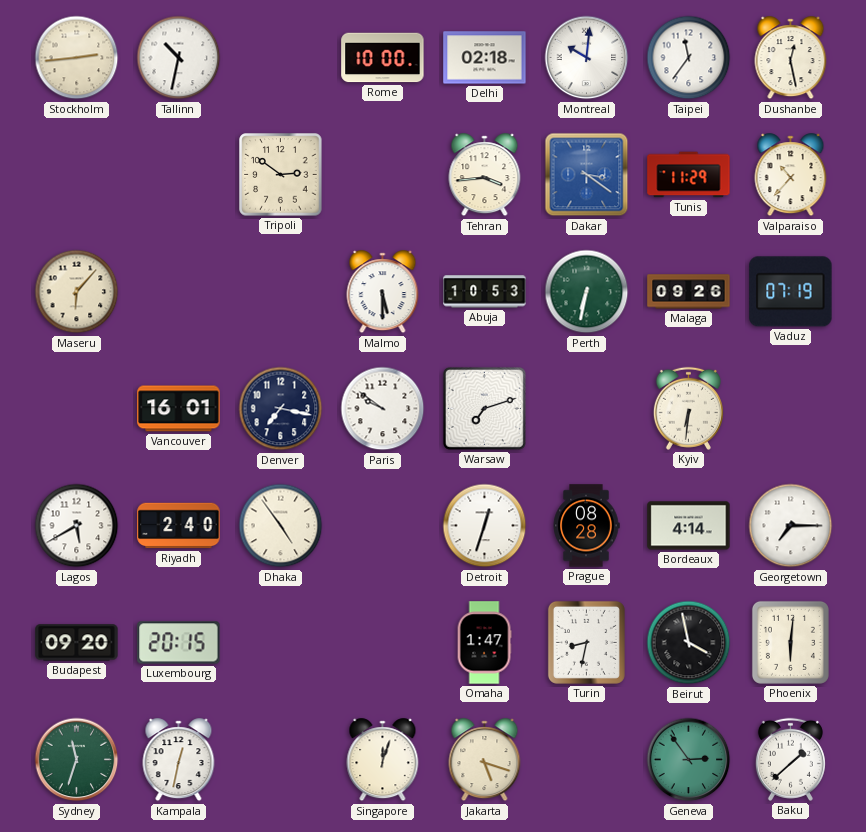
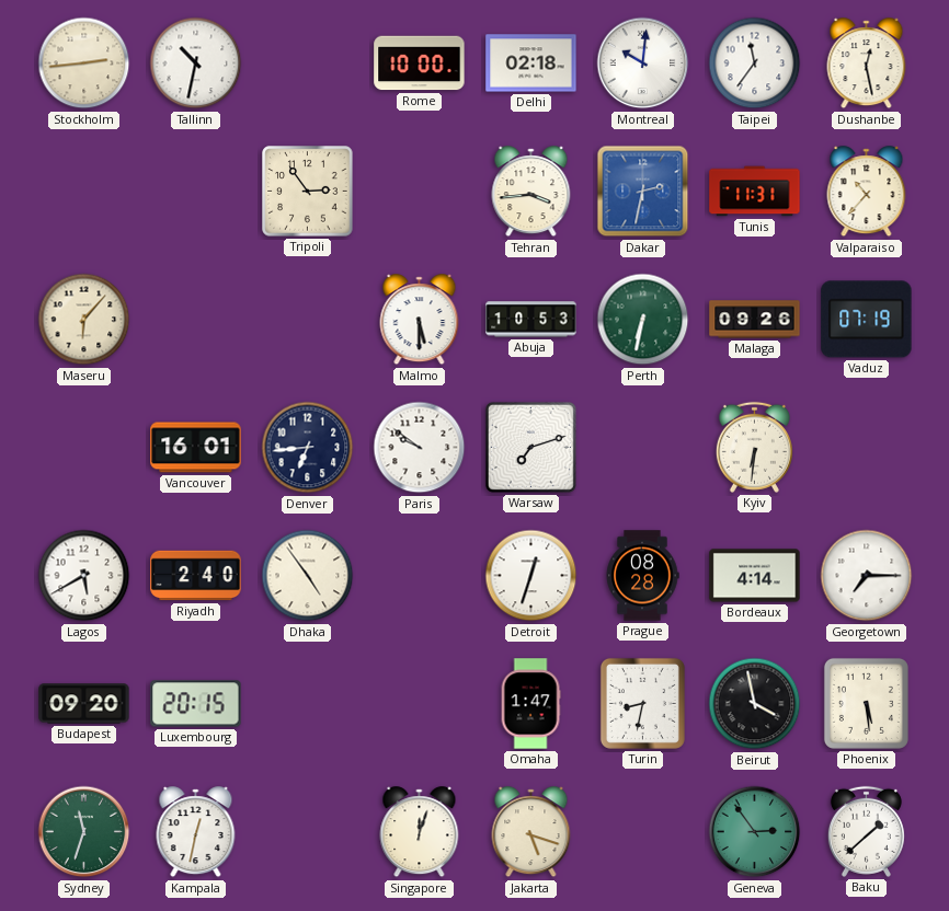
Tripoli: 2:51 -> 2:54
Dakar: 3:21 -> 2:32
Tunis: 11:29 -> 11:31
Denver: 7:17 -> 6:44
Phoenix: 6:01 -> 5:29
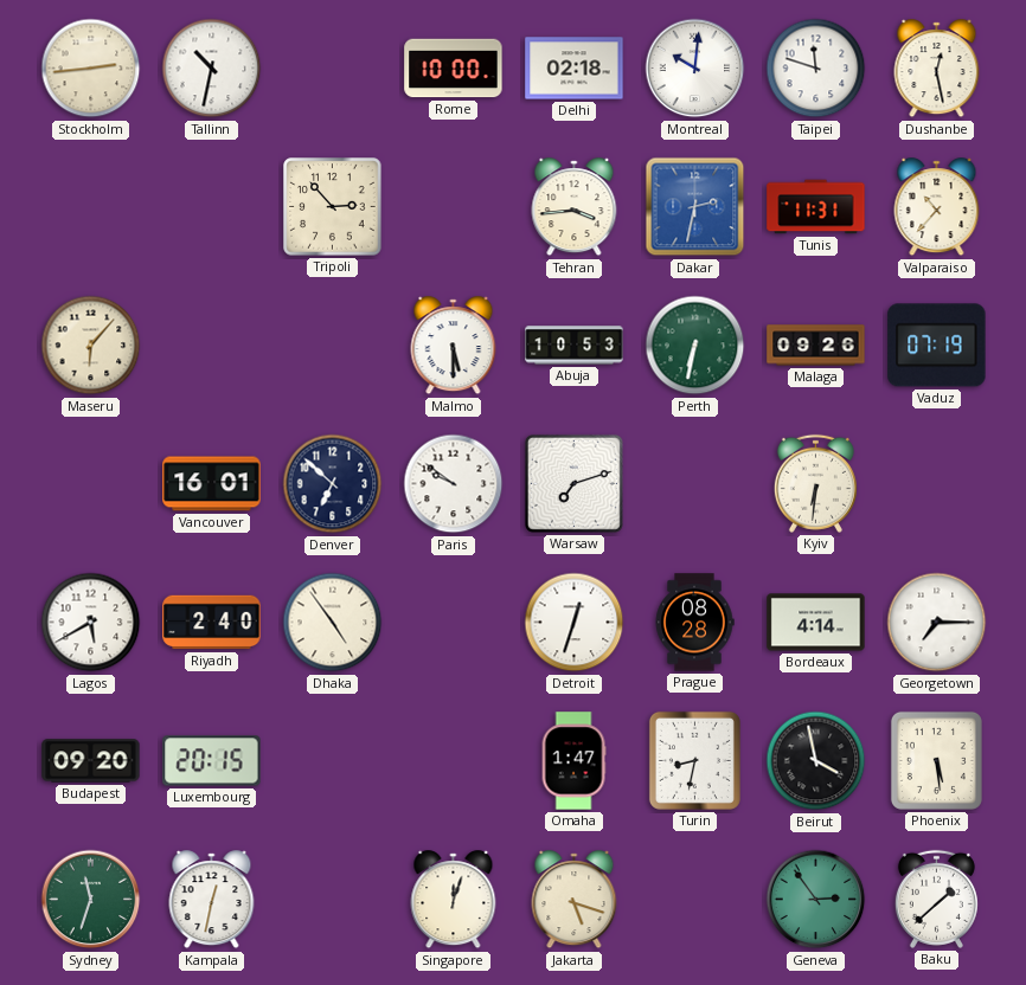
Taipei: 11:36 -> 11:48
Tripoli: 2:54 -> 2:53
Denver: 6:44 -> 6:52
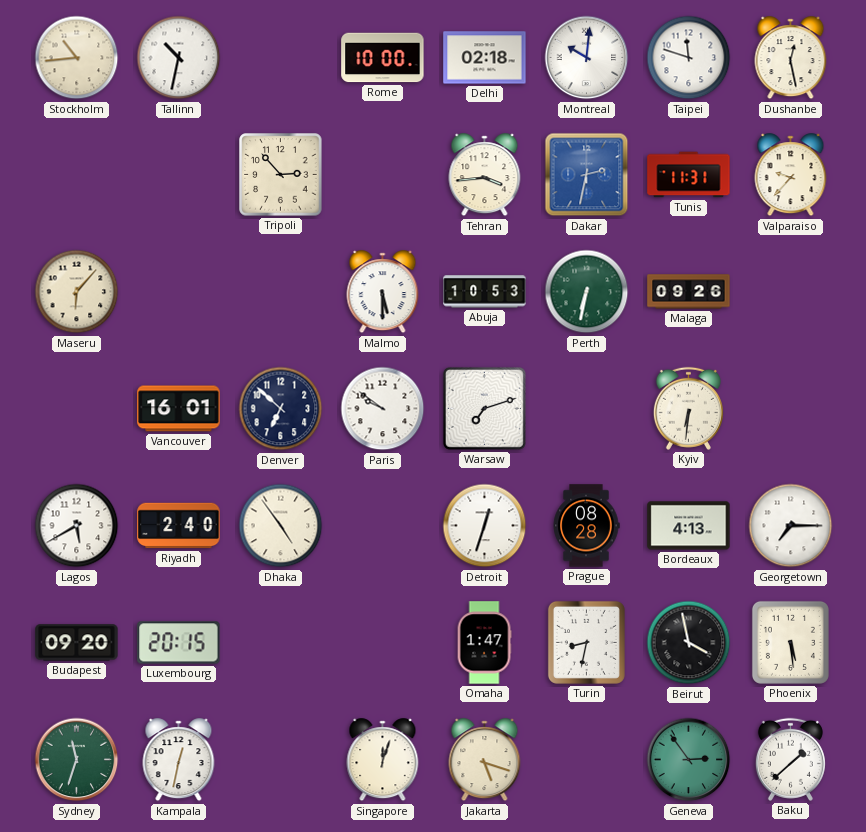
Stockholm: 2:44 -> 10:44
Valparaiso: 10:37 -> 9:37
Vaduz: 07:19 -> none
Bordeaux: 4:14 -> 4:13
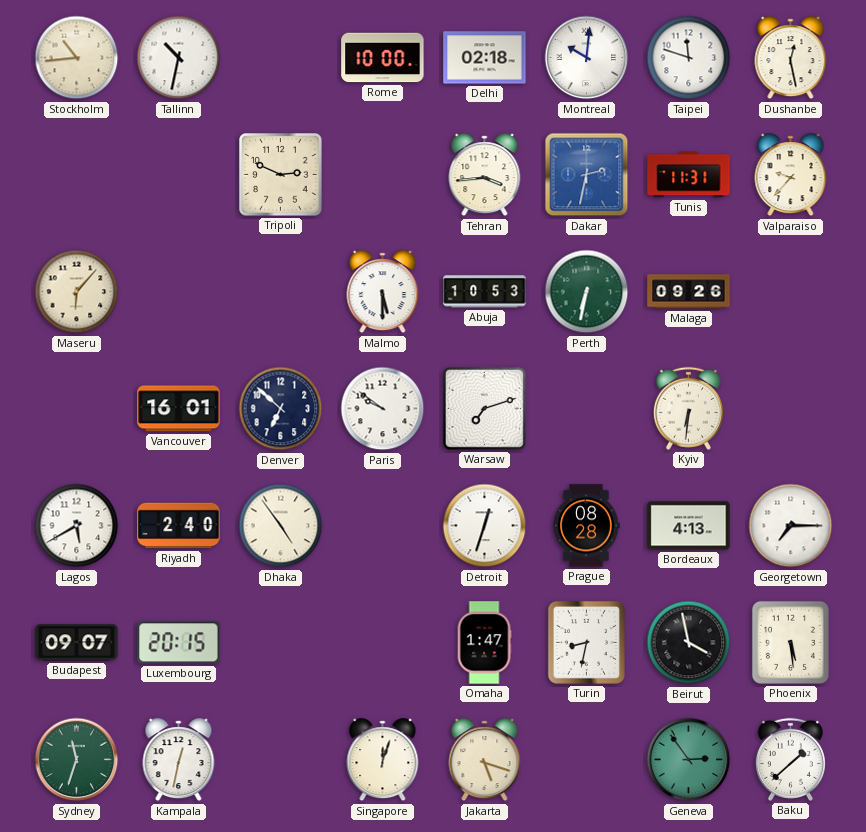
Tripoli: 2:53 -> 2:49
Budapest: 09:20 -> 09:07
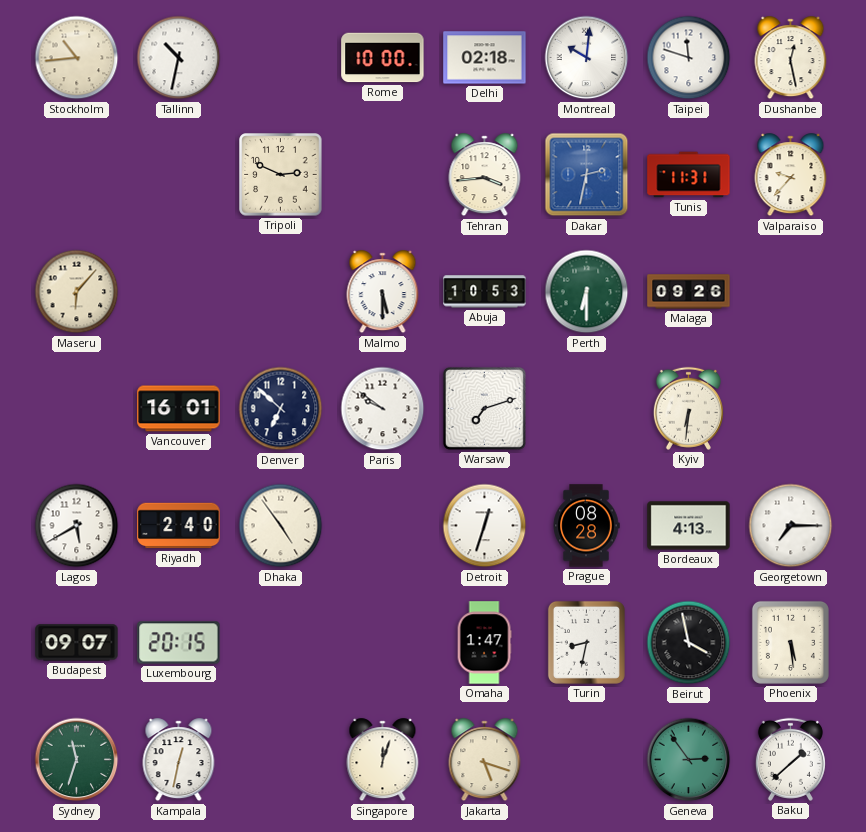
Perth: 6:32 -> 6:30
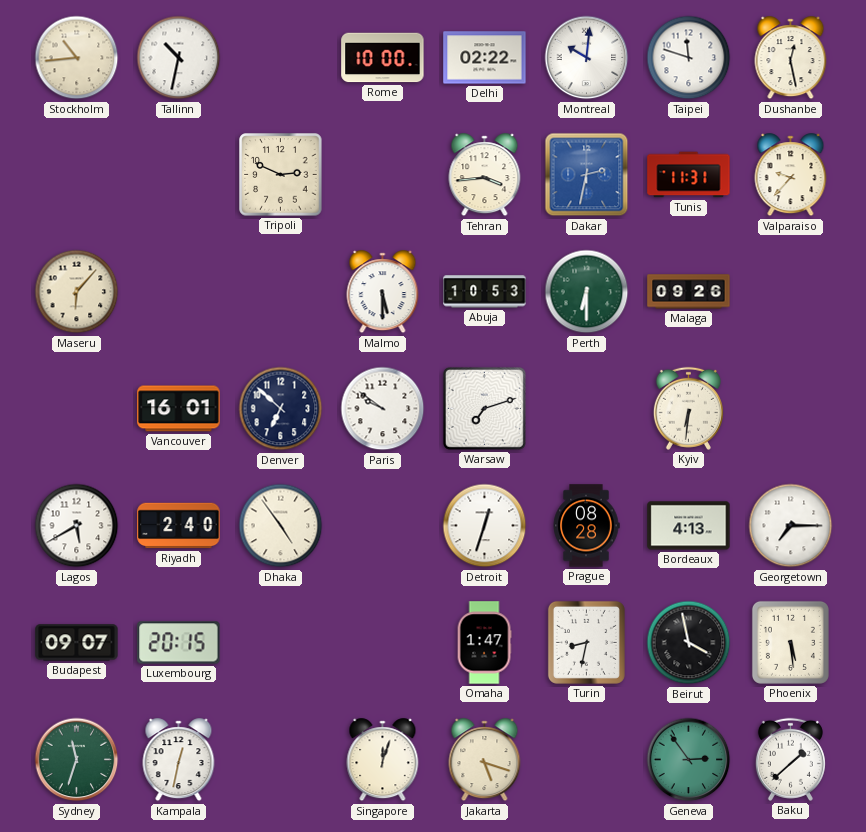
Delhi: 02:18 -> 02:22
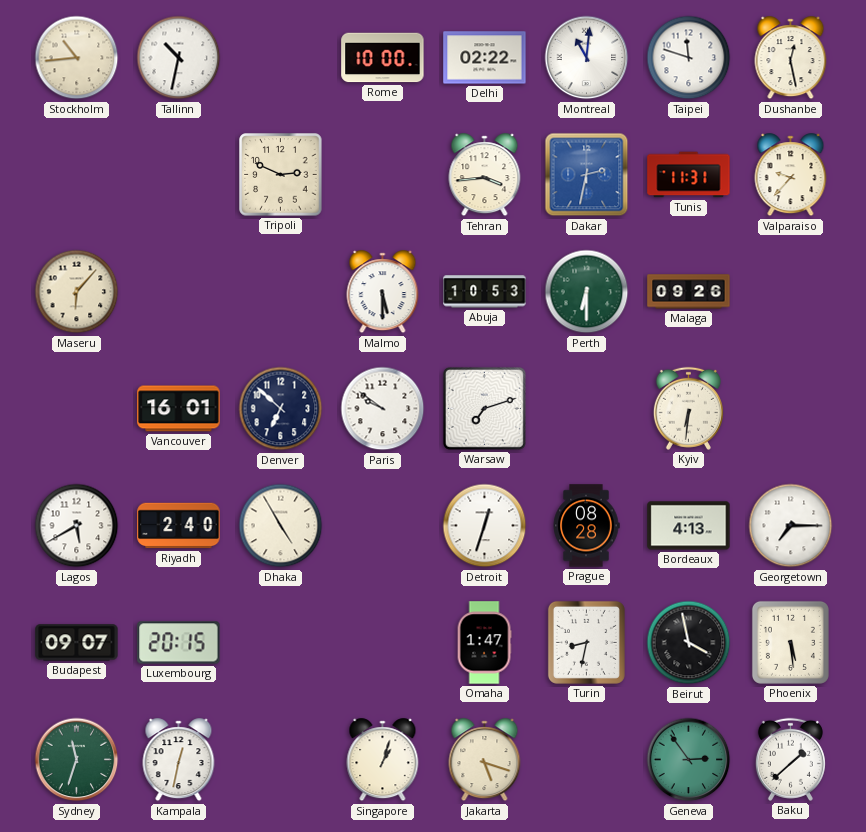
Montreal: 10:01 -> 11:01
Dhaka: 4:54 -> 4:55
Singapore: 12:03 -> 1:03
